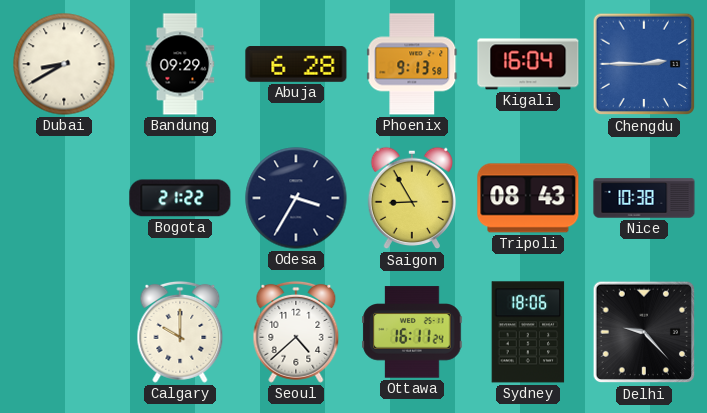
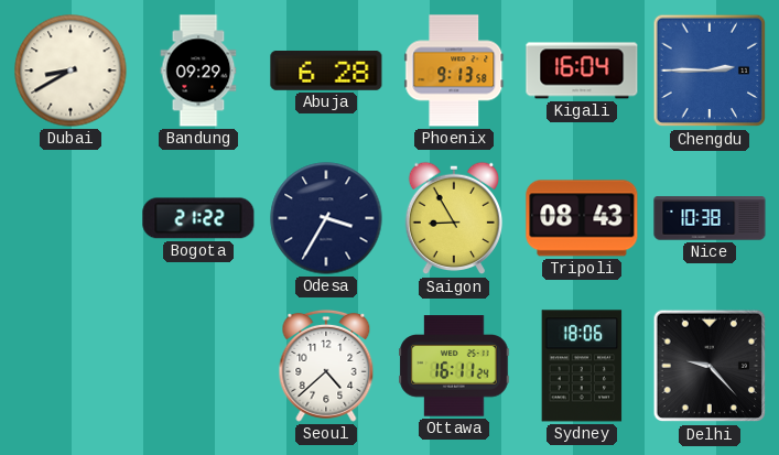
Calgary: 10:00 -> none
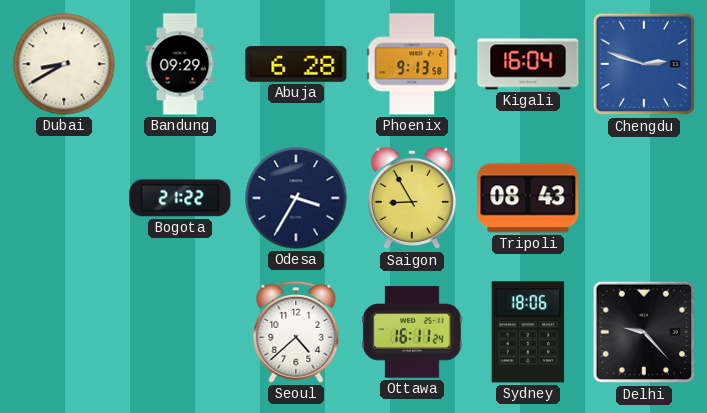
Chengdu: 2:45 -> 2:48
Nice: 10:38 -> none
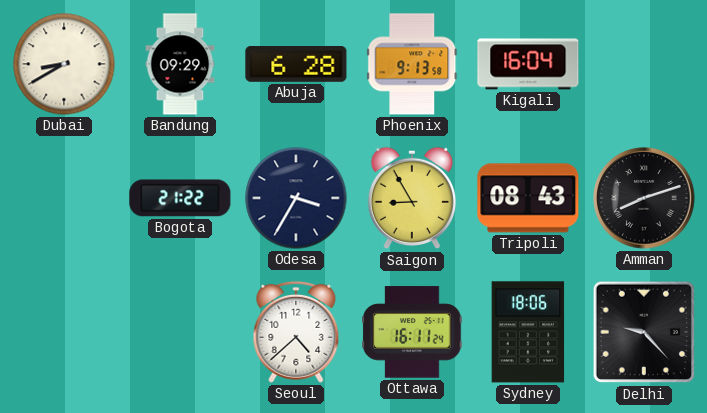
Chengdu: 2:48 -> none
Amman: none -> 8:12
